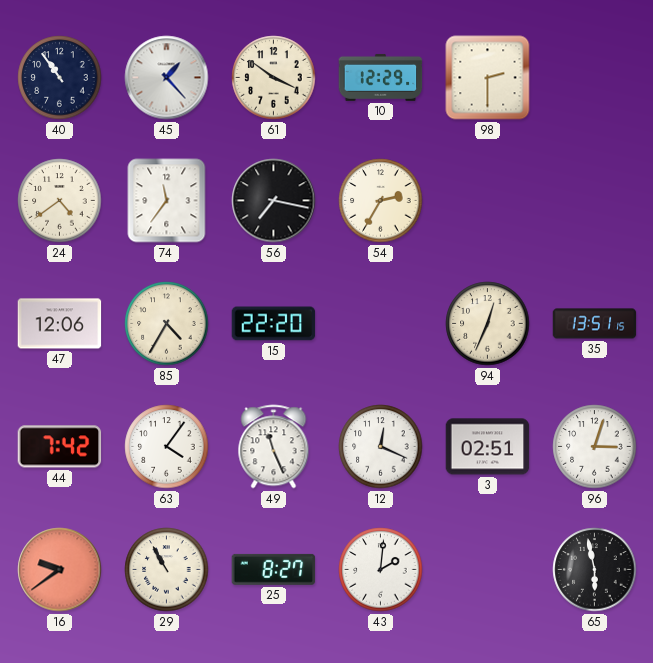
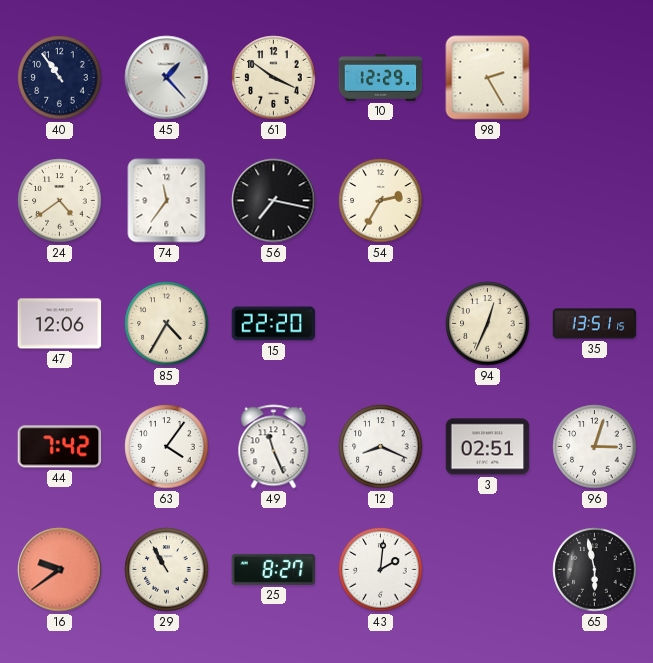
98: 2:30 -> 2:25
12: 12:19 -> 8:19
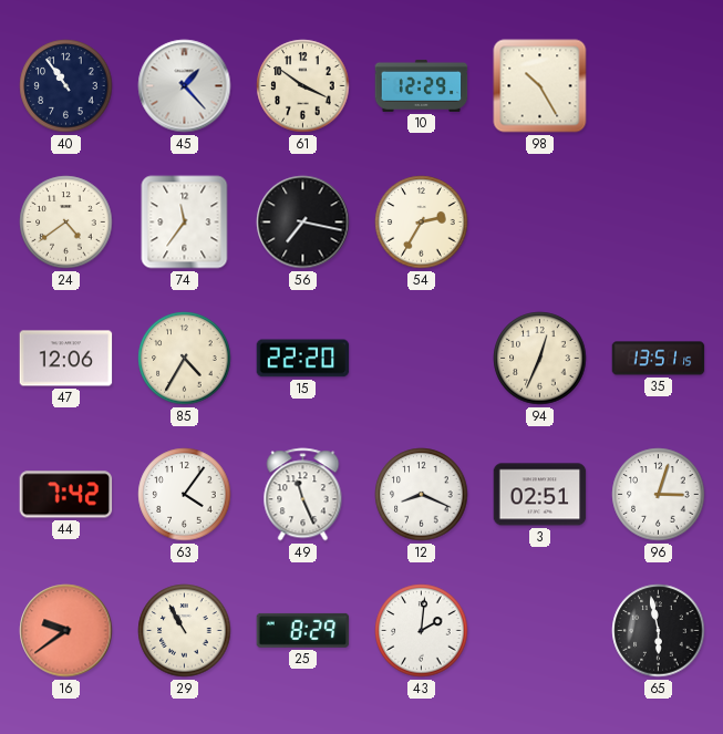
98: 2:25 -> 10:25
25: 8:27 -> 8:29
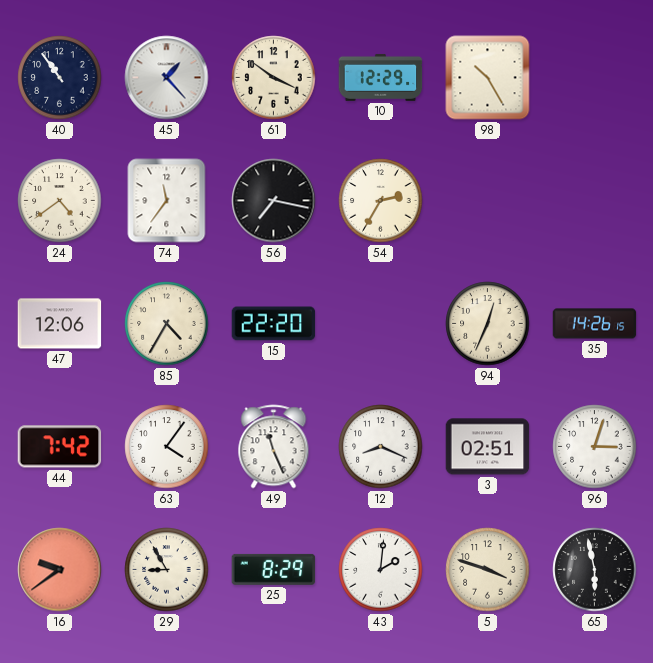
35: 13:51 -> 14:26
29: 10:55 -> 8:55
5: none -> 3:48
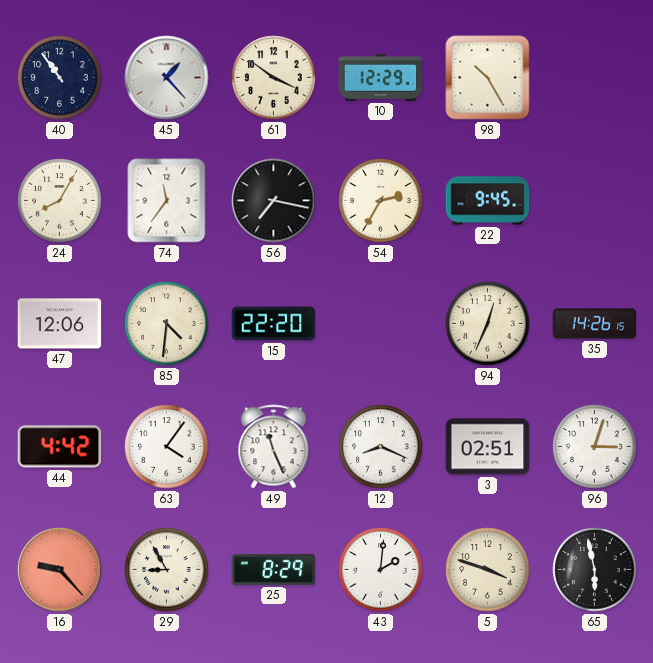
24: 4:39 -> 8:05
22: none -> 9:45
85: 4:35 -> 4:31
44: 7:42 -> 4:42
16: 9:39 -> 9:23
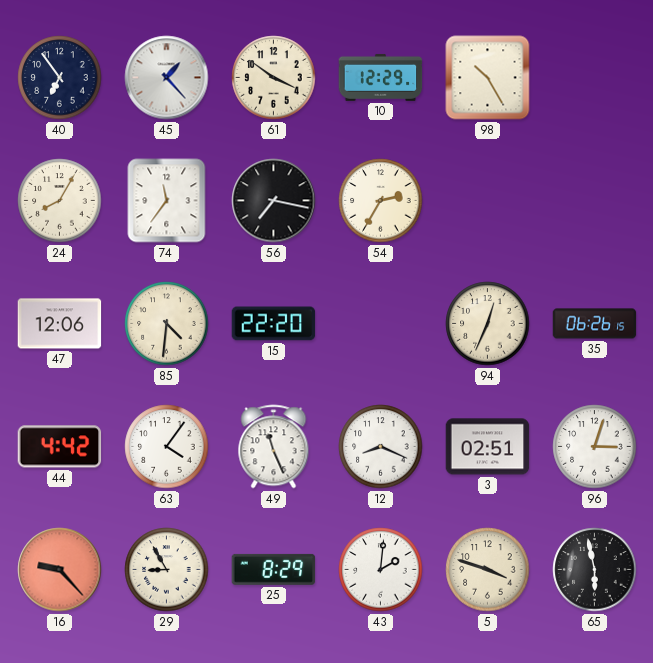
40: 10:54 -> 6:54
22: 9:45 -> none
35: 14:26 -> 06:26
